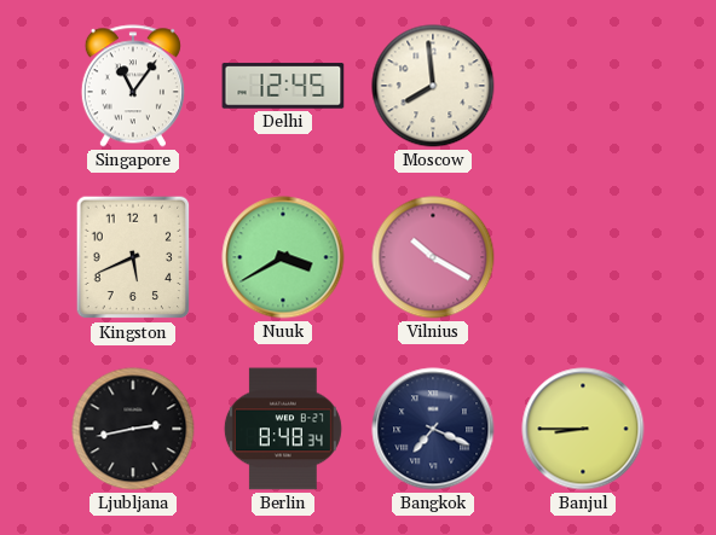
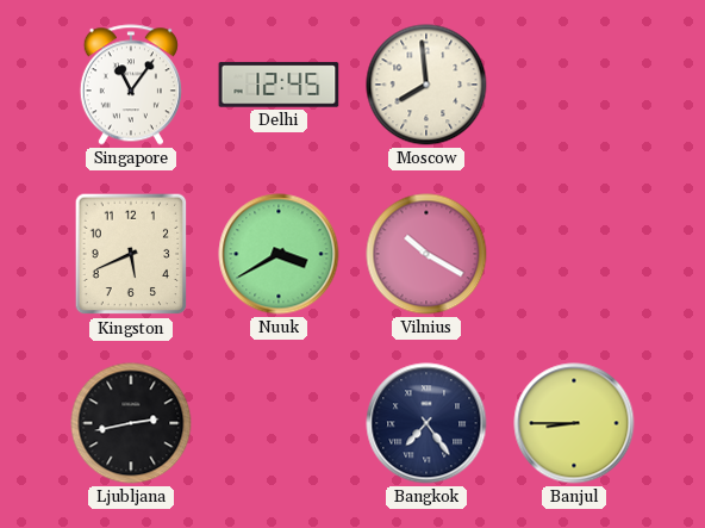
Berlin: 8:48 -> none
Bangkok: 7:19 -> 7:24
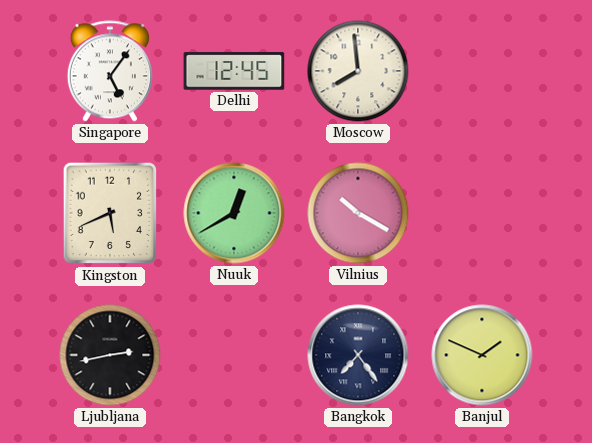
Singapore: 11:06 -> 5:06
Nuuk: 3:40 -> 12:40
Banjul: 8:45 -> 1:49
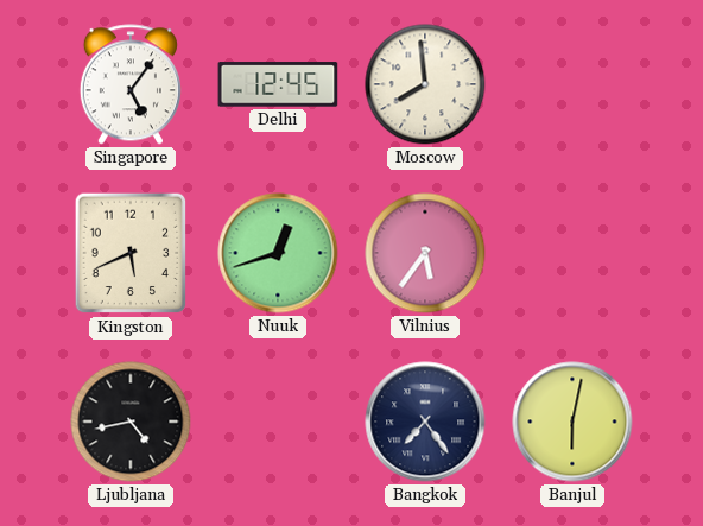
Nuuk: 12:40 -> 12:42
Vilnius: 10:20 -> 5:36
Ljubljana: 2:43 -> 4:43
Banjul: 1:49 -> 6:02
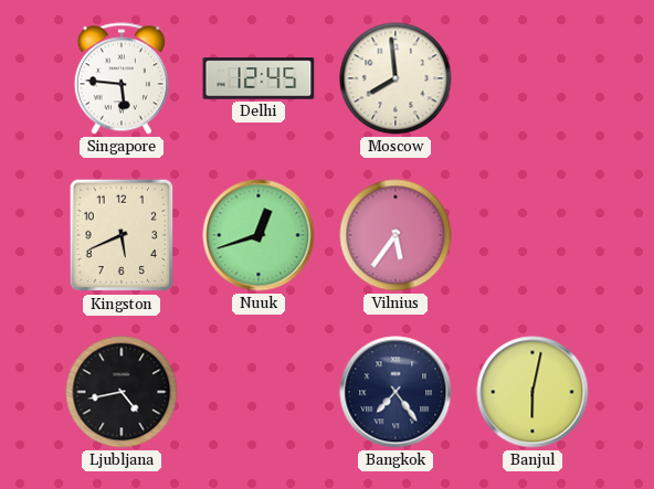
Singapore: 5:06 -> 5:46
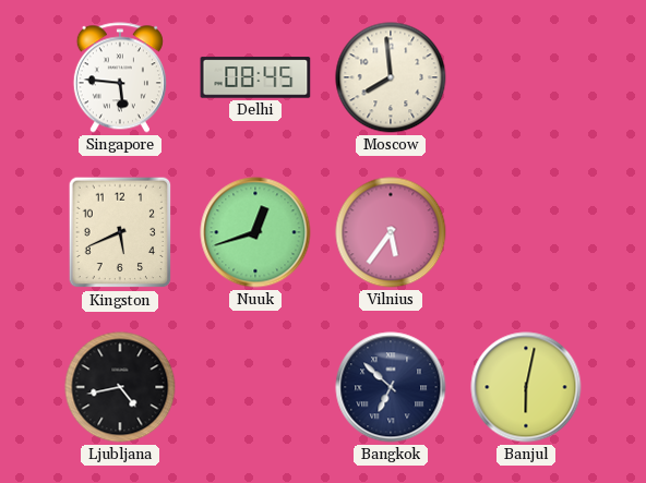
Delhi: 12:45 -> 08:45
Bangkok: 7:24 -> 6:52
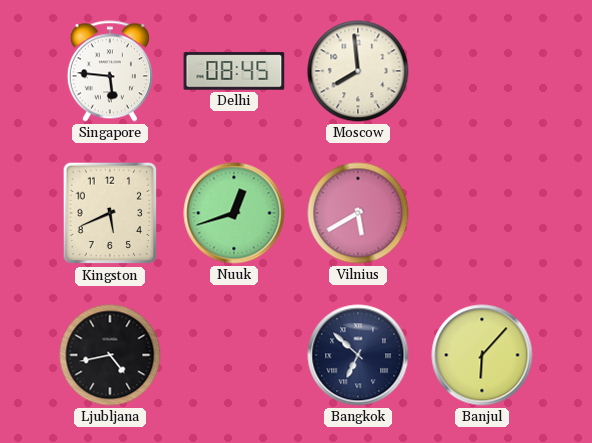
Vilnius: 5:36 -> 5:40
Banjul: 6:02 -> 6:07
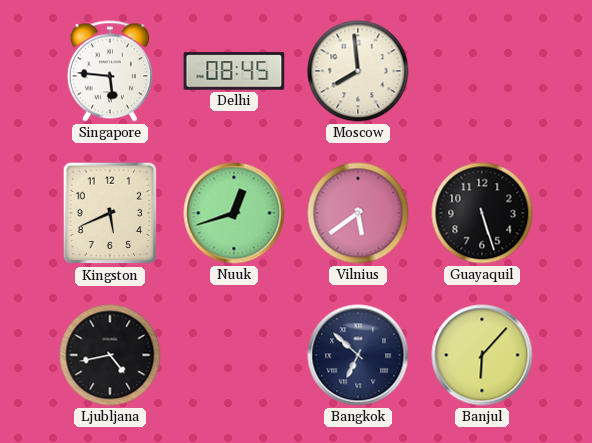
Vilnius: 5:40 -> 5:39
Guayaquil: none -> 5:27
